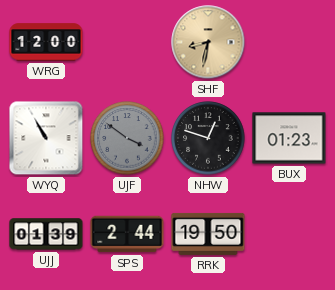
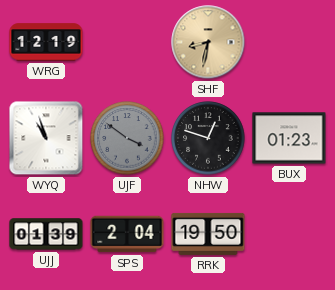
WRG: 12:00 -> 12:19
WYQ: 10:55 -> 10:57
SPS: 2:44 -> 2:04
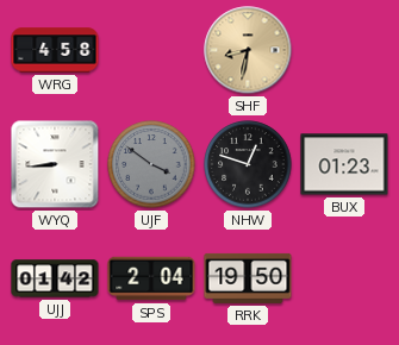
WRG: 12:19 -> 4:58
WYQ: 10:57 -> 8:44
UJJ: 01:39 -> 01:42
